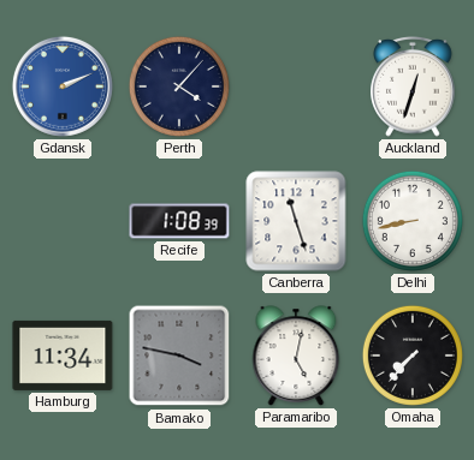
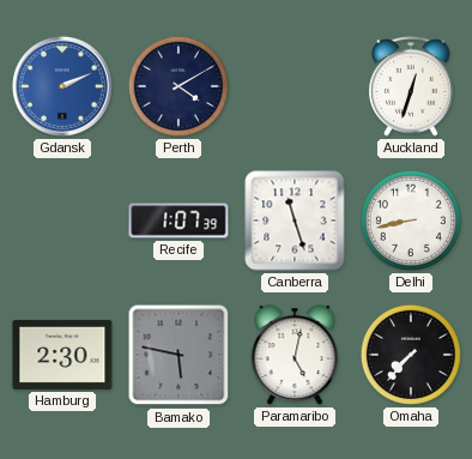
Perth: 4:07 -> 4:10
Recife: 1:08 -> 1:07
Hamburg: 11:34 -> 2:30
Bamako: 3:47 -> 5:47
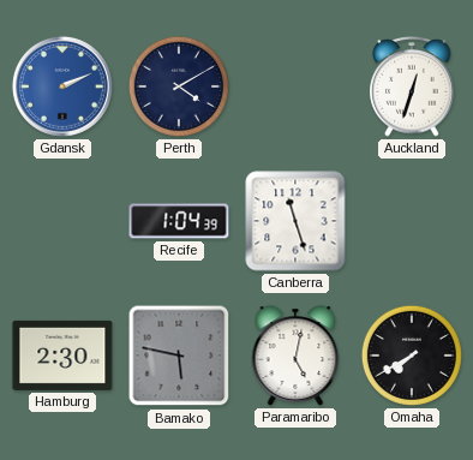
Recife: 1:07 -> 1:04
Delhi: 8:43 -> none
Omaha: 7:37 -> 7:40
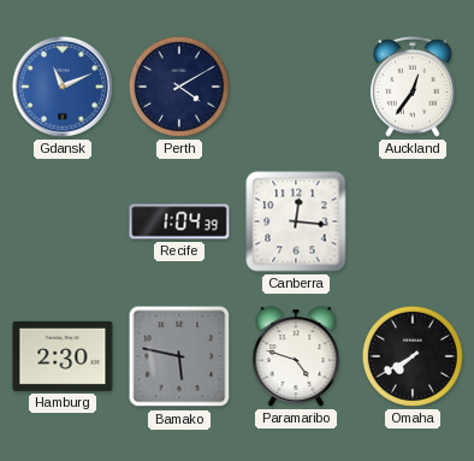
Gdansk: 2:11 -> 11:11
Auckland: 12:33 -> 12:36
Canberra: 11:27 -> 12:16
Paramaribo: 5:02 -> 4:48
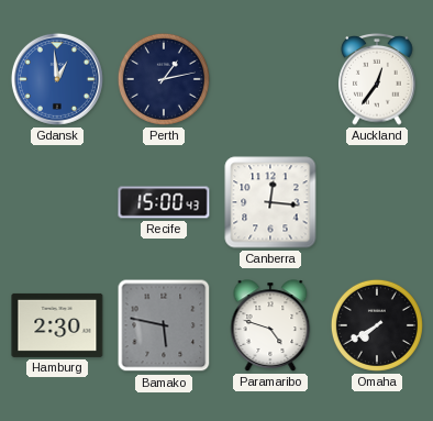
Gdansk: 11:11 -> 12:59
Perth: 4:10 -> 1:13
Recife: 1:04 -> 15:00
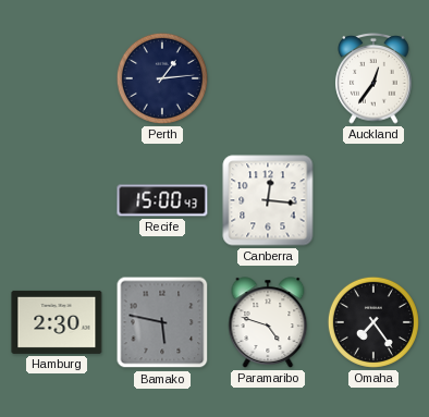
Gdansk: 12:59 -> none
Perth: 1:13 -> 1:14
Omaha: 7:40 -> 7:24
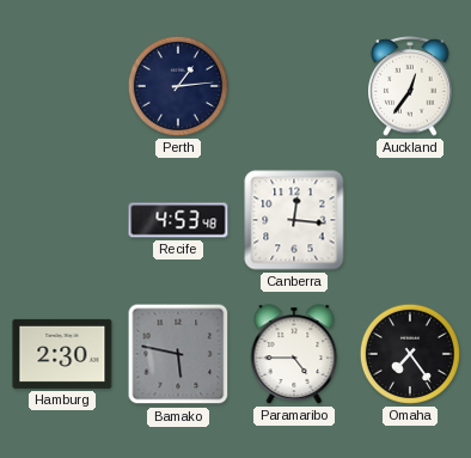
Recife: 15:00 -> 4:53
Paramaribo: 4:48 -> 4:45
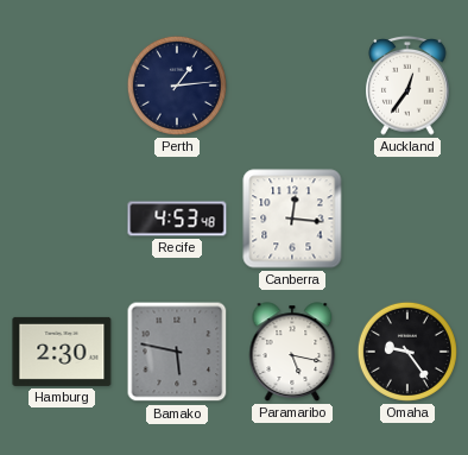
Paramaribo: 4:45 -> 5:17
Omaha: 7:24 -> 9:24
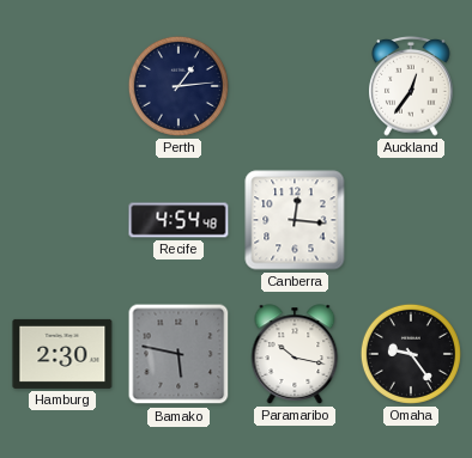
Recife: 4:53 -> 4:54
Paramaribo: 5:17 -> 10:17
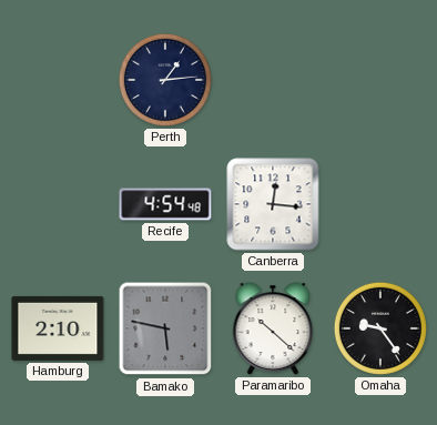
Auckland: 12:36 -> none
Hamburg: 2:30 -> 2:10
Paramaribo: 10:17 -> 10:22
